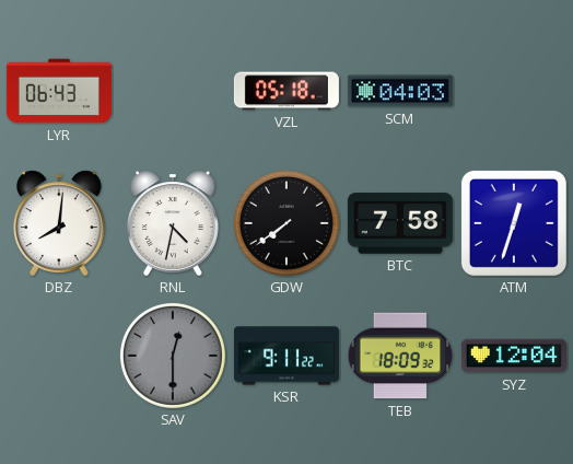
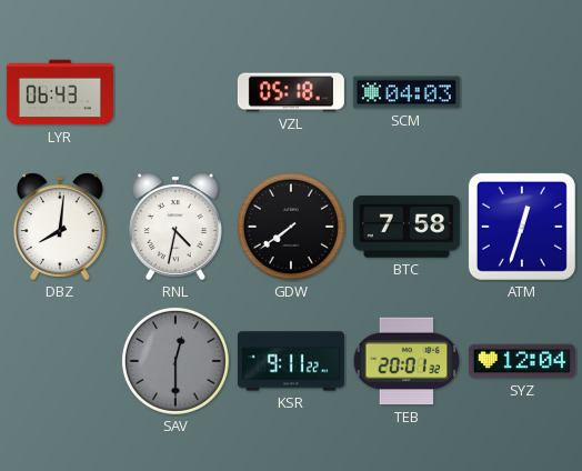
TEB: 18:09 -> 20:01
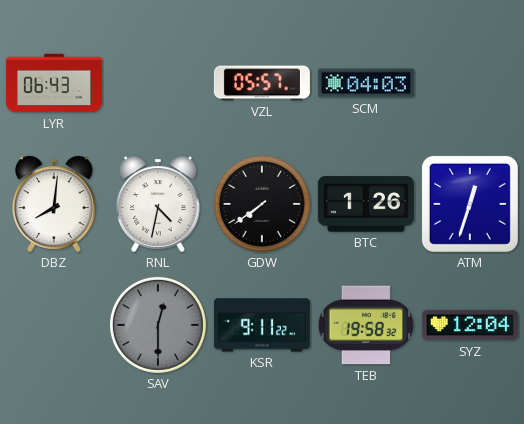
VZL: 05:18 -> 05:57
BTC: 7:58 -> 1:26
TEB: 20:01 -> 19:58
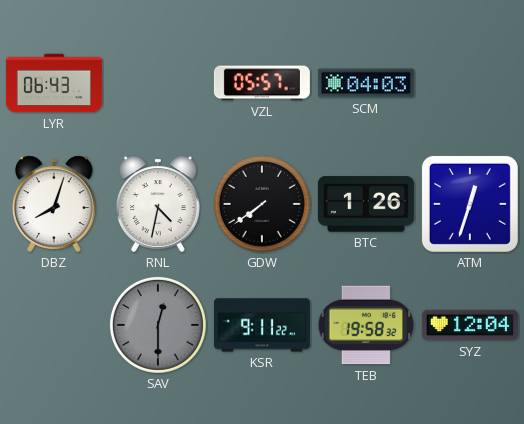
DBZ: 8:01 -> 8:03
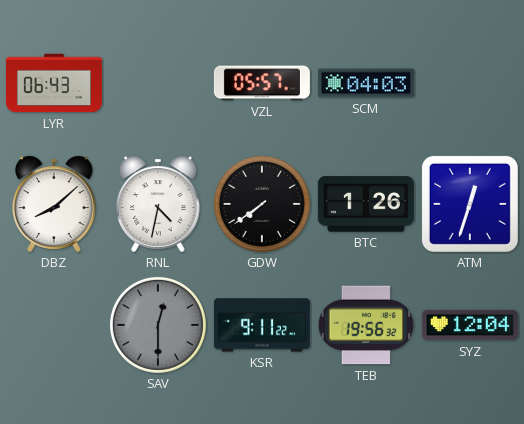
DBZ: 8:03 -> 8:08
TEB: 19:58 -> 19:56
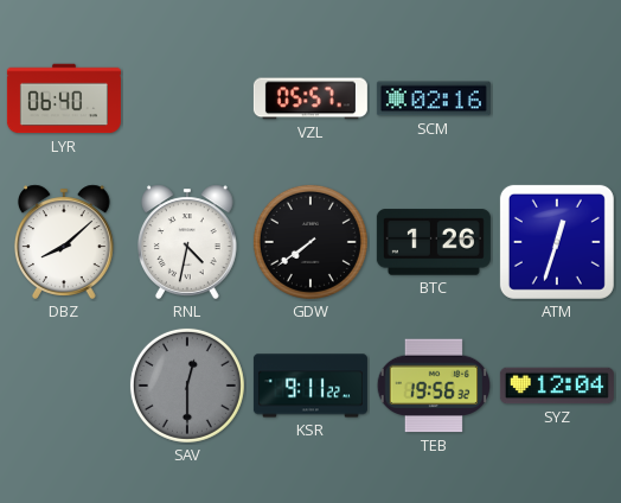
LYR: 06:43 -> 06:40
SCM: 04:03 -> 02:16
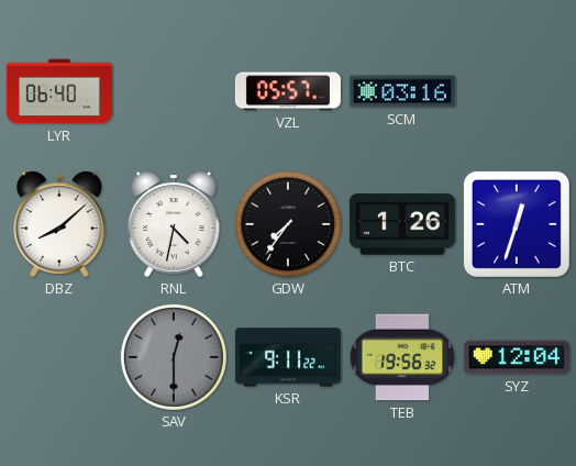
SCM: 02:16 -> 03:16
GDW: 7:39 -> 7:36
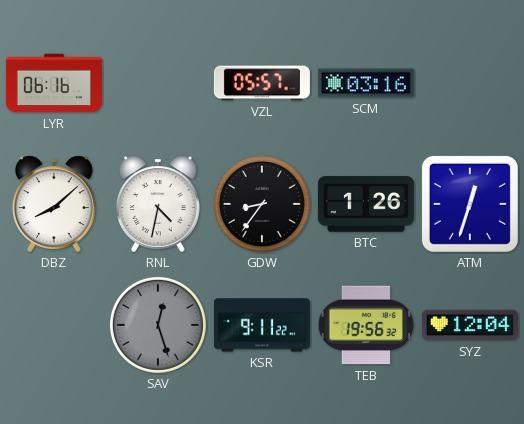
LYR: 06:40 -> 06:16
GDW: 7:36 -> 8:36
SAV: 12:30 -> 12:27
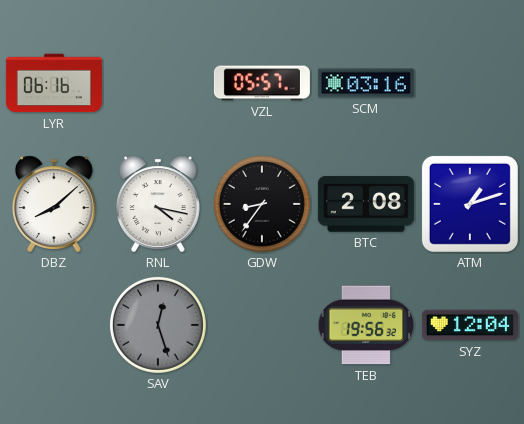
RNL: 4:32 -> 4:17
BTC: 1:26 -> 2:08
ATM: 12:33 -> 1:12
KSR: 9:11 -> none
